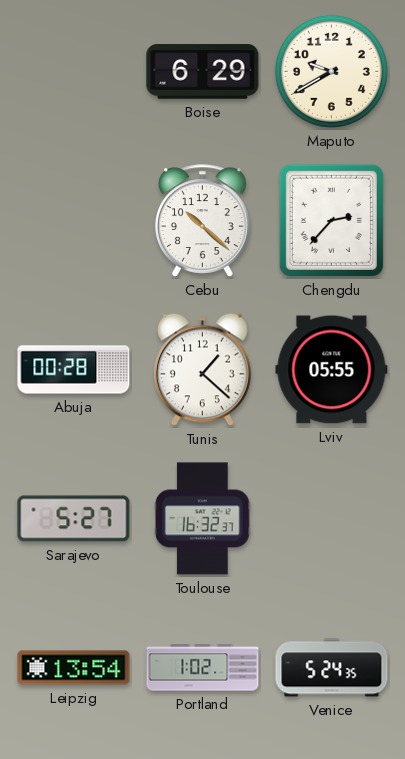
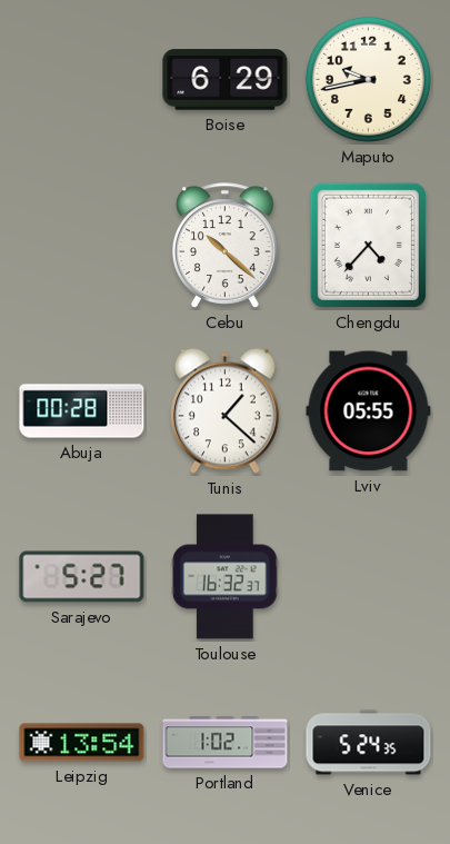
Maputo: 9:40 -> 9:43
Chengdu: 2:37 -> 4:37
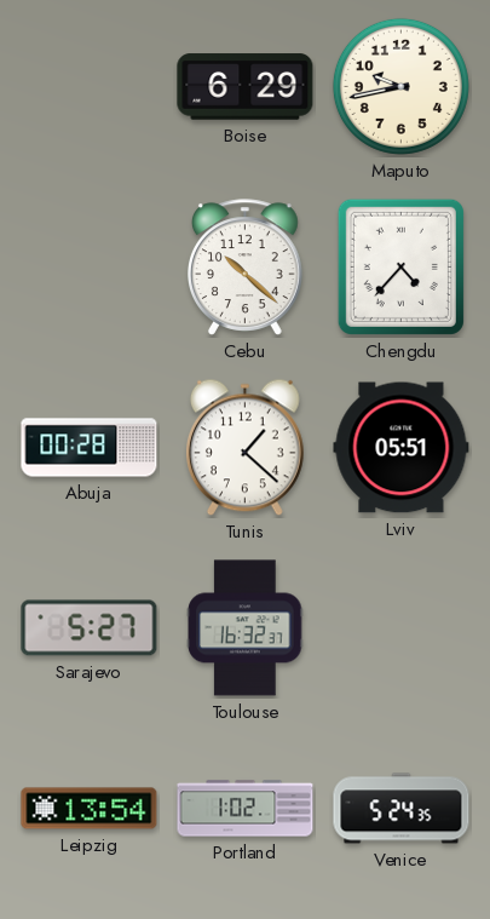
Lviv: 05:55 -> 05:51
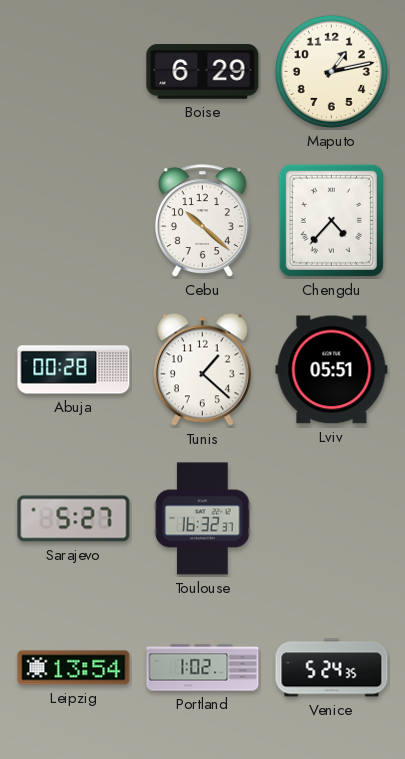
Maputo: 9:43 -> 1:13
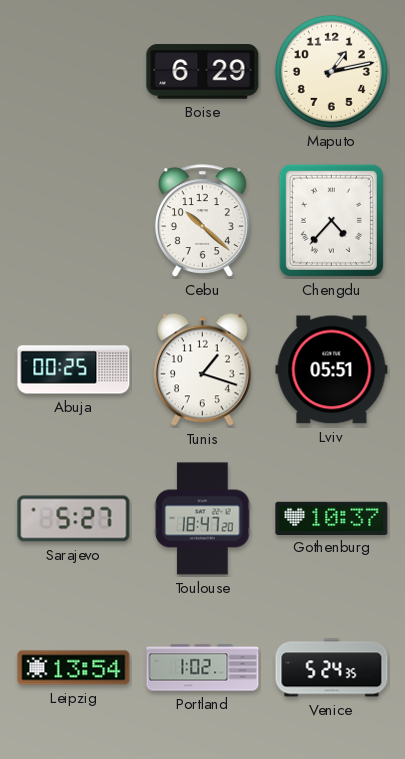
Abuja: 00:28 -> 00:25
Tunis: 1:22 -> 1:18
Toulouse: 16:32 -> 18:47
Gothenburg: none -> 10:37
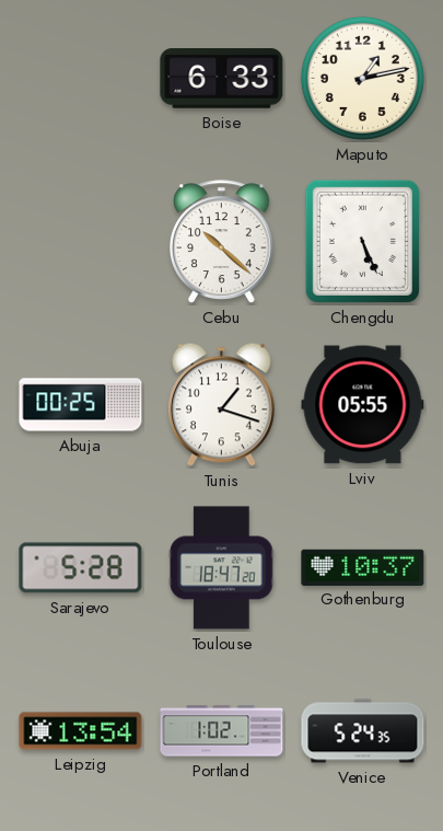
Boise: 6:29 -> 6:33
Chengdu: 4:37 -> 5:26
Lviv: 05:51 -> 05:55
Sarajevo: 5:27 -> 5:28
